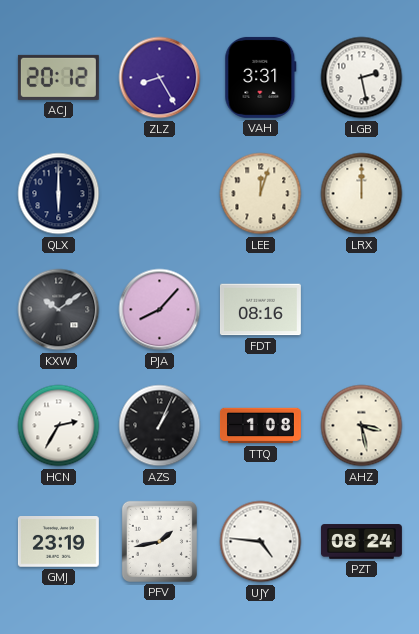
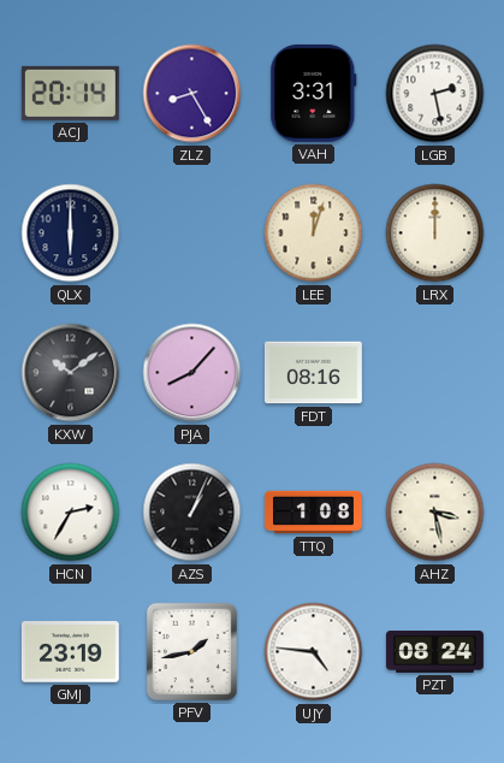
ACJ: 20:12 -> 20:14
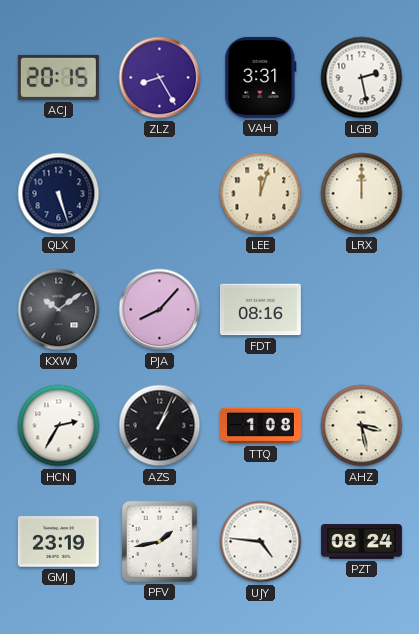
ACJ: 20:14 -> 20:15
QLX: 6:00 -> 5:27
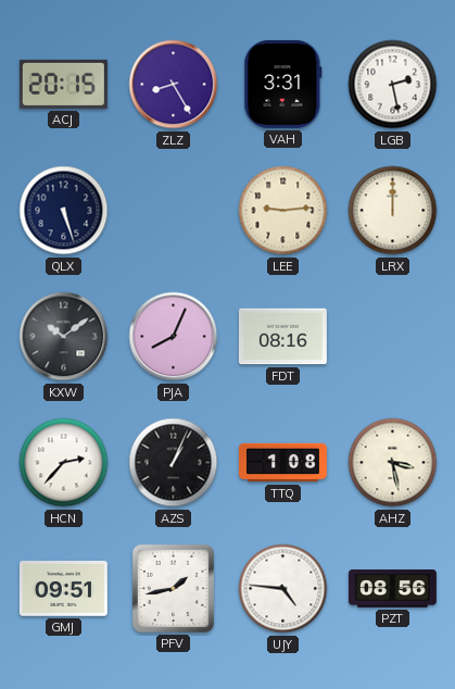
LEE: 12:03 -> 9:14
PJA: 8:07 -> 8:04
HCN: 2:35 -> 2:37
GMJ: 23:19 -> 09:51
PZT: 08:24 -> 08:56
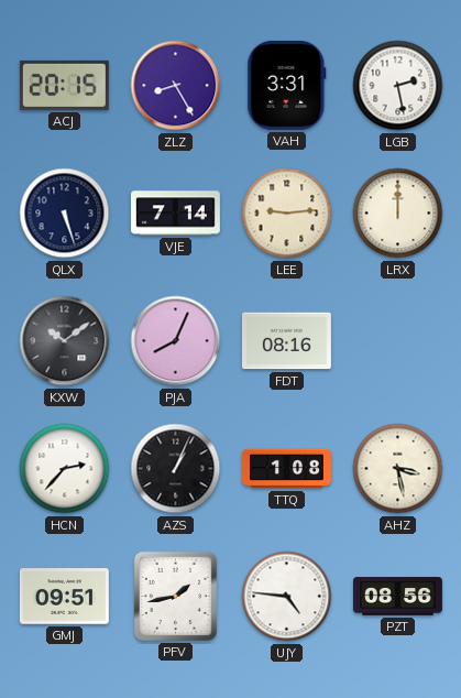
VJE: none -> 7:14
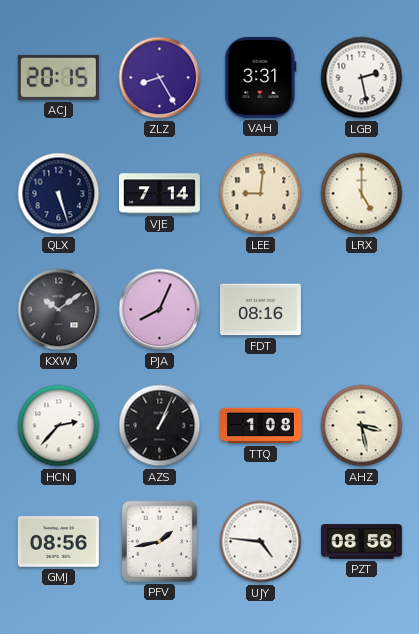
LEE: 9:14 -> 9:01
LRX: 12:00 -> 5:00
GMJ: 09:51 -> 08:56
